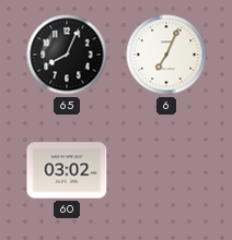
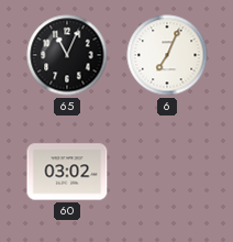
65: 8:04 -> 11:04
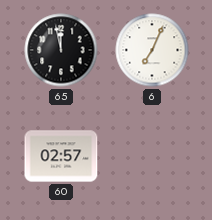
65: 11:04 -> 11:58
60: 03:02 -> 02:57
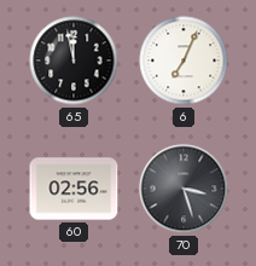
60: 02:57 -> 02:56
70: none -> 3:27
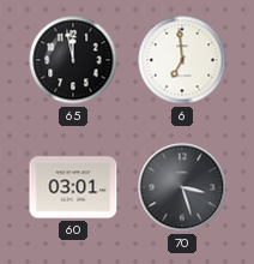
6: 7:04 -> 6:59
60: 02:56 -> 03:01
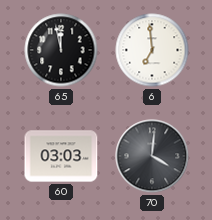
60: 03:01 -> 03:03
70: 3:27 -> 4:01
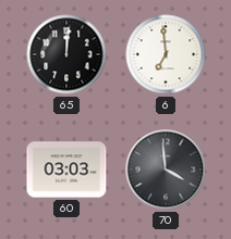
65: 11:58 -> 12:01
70: 4:01 -> 3:59
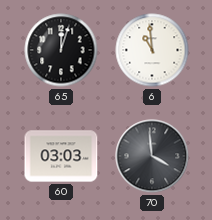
65: 12:01 -> 12:03
6: 6:59 -> 10:59
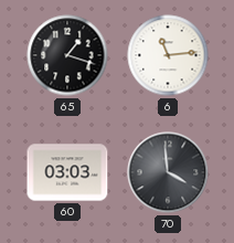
65: 12:03 -> 1:18
6: 10:59 -> 11:14
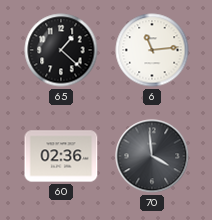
65: 1:18 -> 1:22
60: 03:03 -> 02:36
